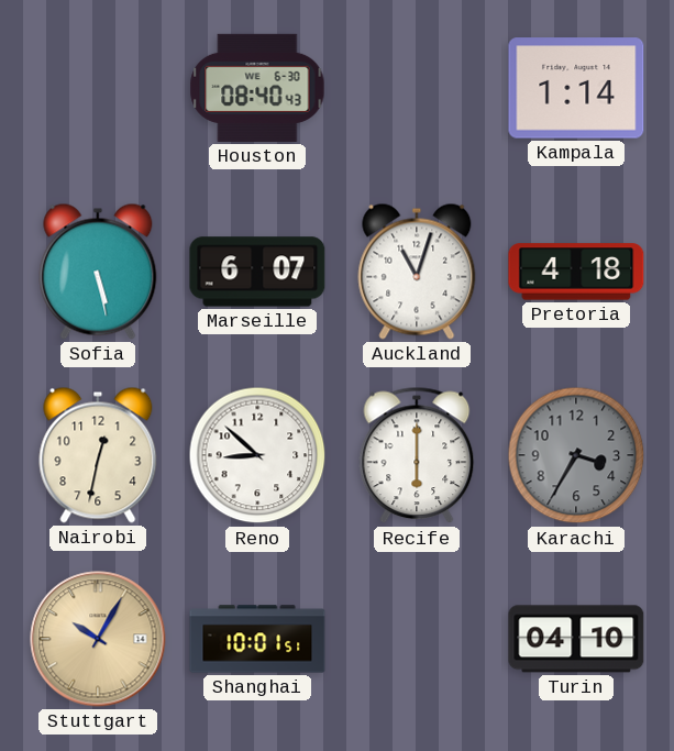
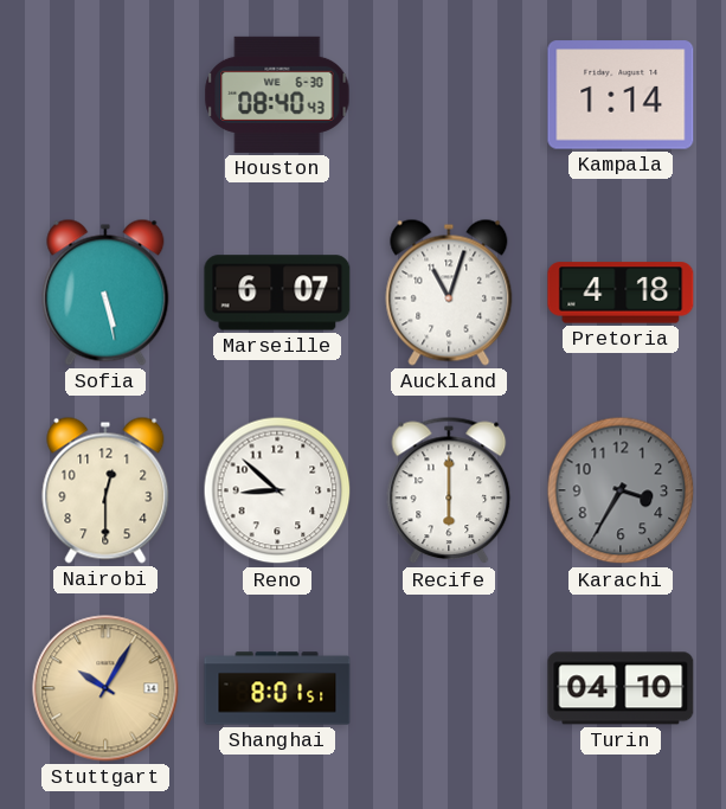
Nairobi: 12:32 -> 12:30
Shanghai: 10:01 -> 8:01
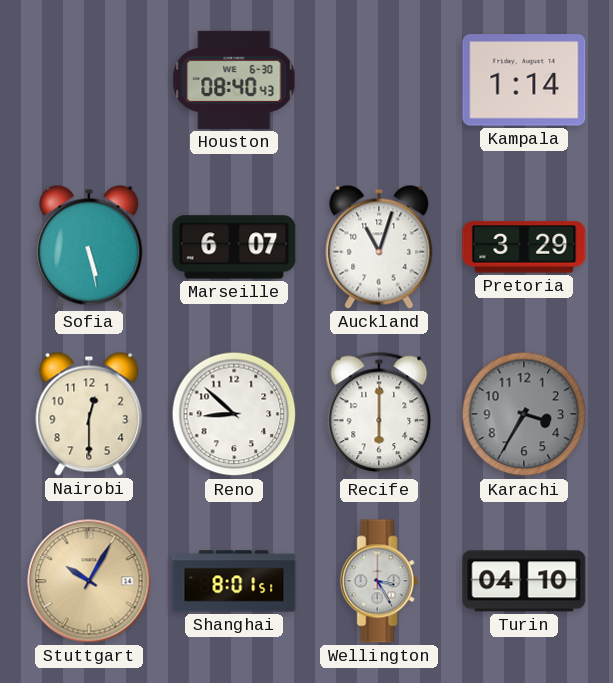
Pretoria: 4:18 -> 3:29
Wellington: none -> 3:25
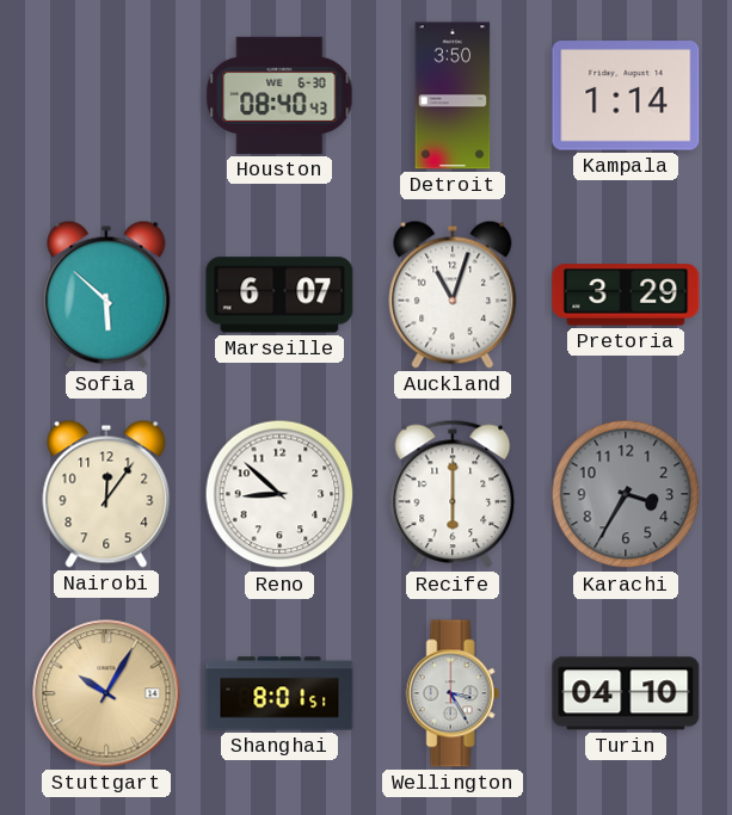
Detroit: none -> 3:50
Sofia: 5:28 -> 5:52
Nairobi: 12:30 -> 12:06
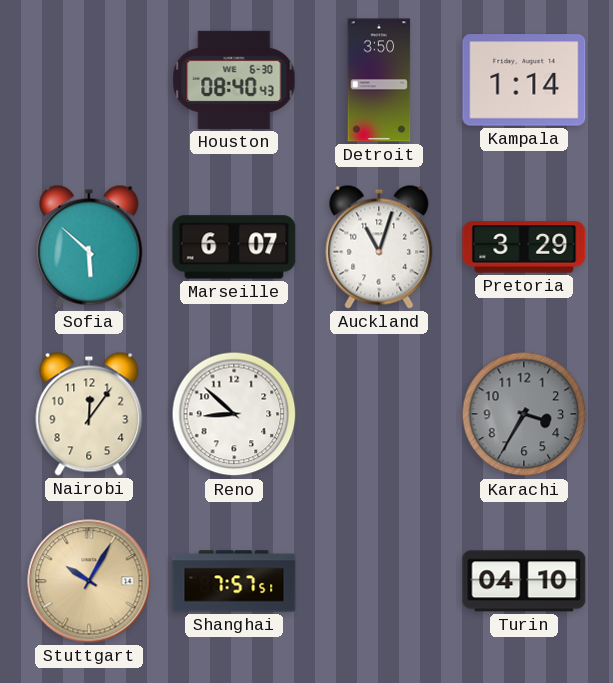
Recife: 6:00 -> none
Shanghai: 8:01 -> 7:57
Wellington: 3:25 -> none
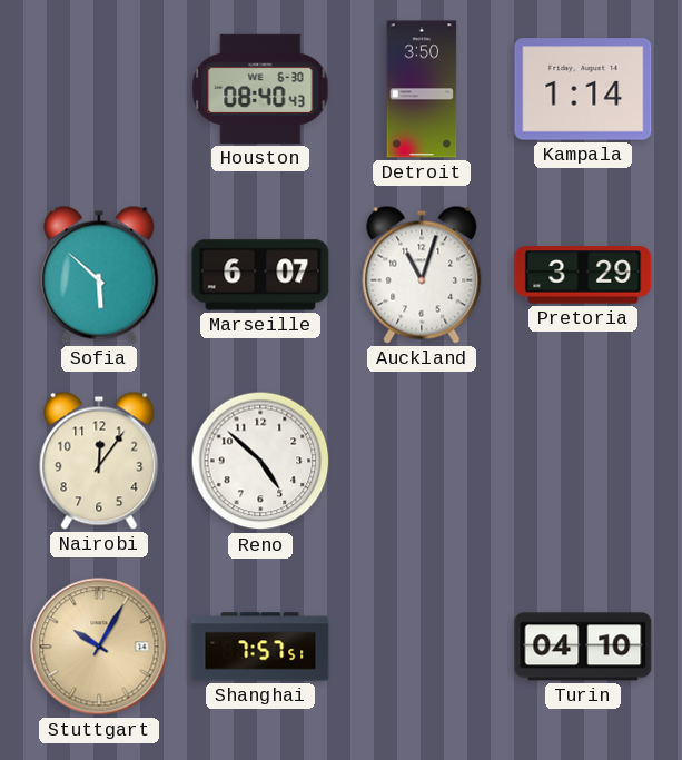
Reno: 8:52 -> 4:52
Karachi: 3:35 -> none
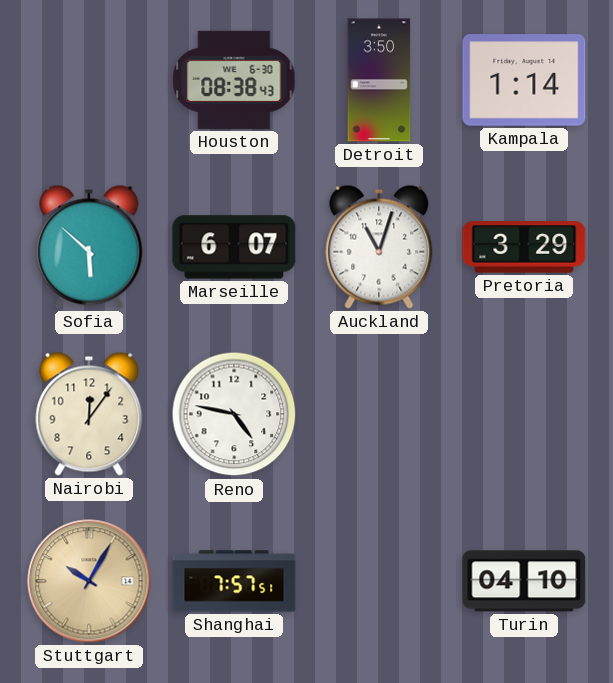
Houston: 08:40 -> 08:38
Reno: 4:52 -> 4:47
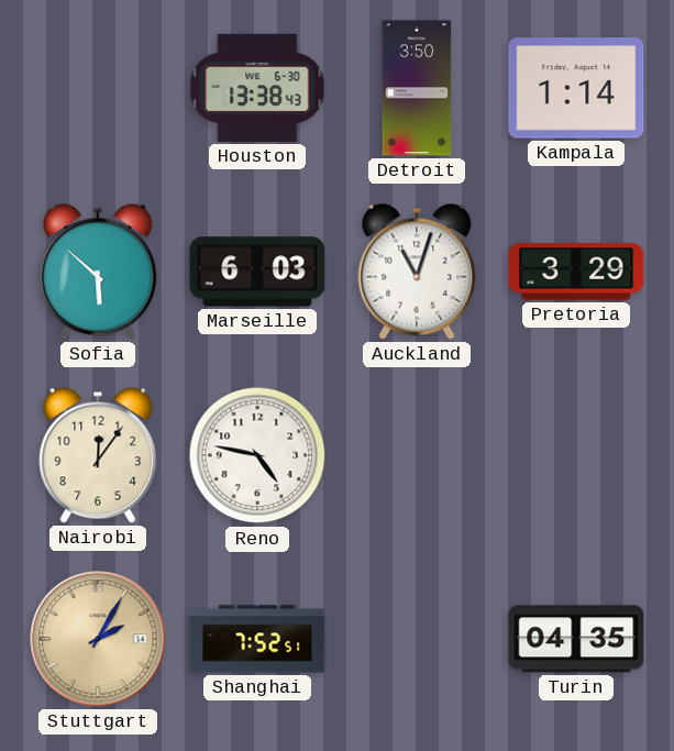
Houston: 08:38 -> 13:38
Marseille: 6:07 -> 6:03
Stuttgart: 10:05 -> 2:05
Shanghai: 7:57 -> 7:52
Turin: 04:10 -> 04:35
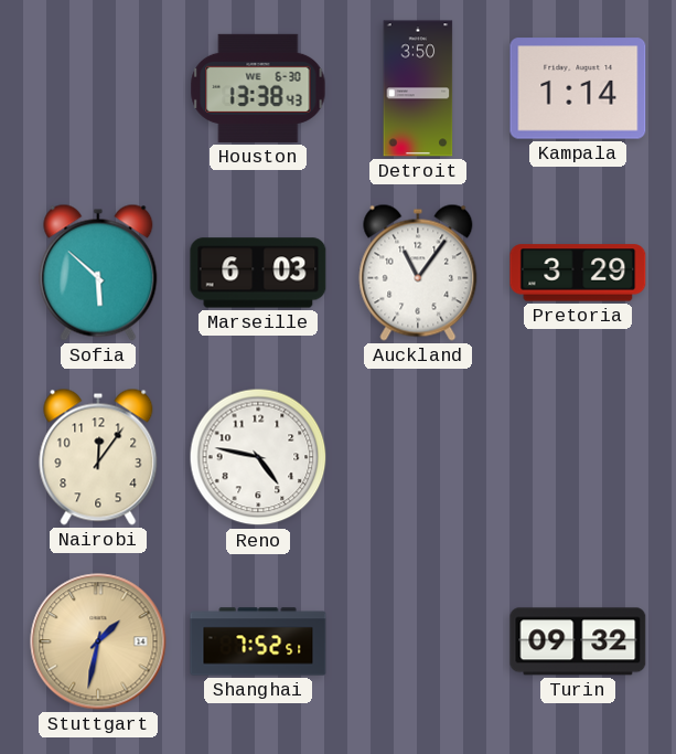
Auckland: 11:03 -> 11:06
Stuttgart: 2:05 -> 1:32
Turin: 04:35 -> 09:32
